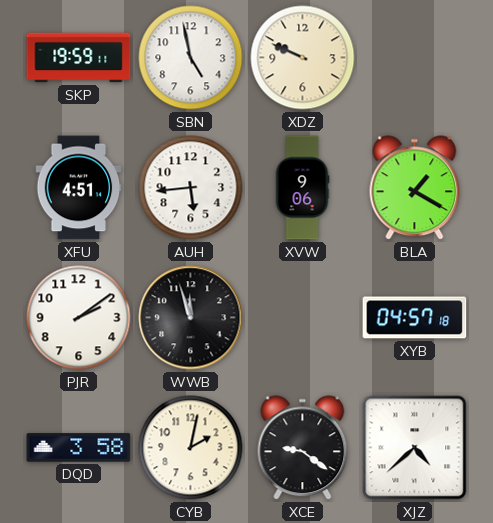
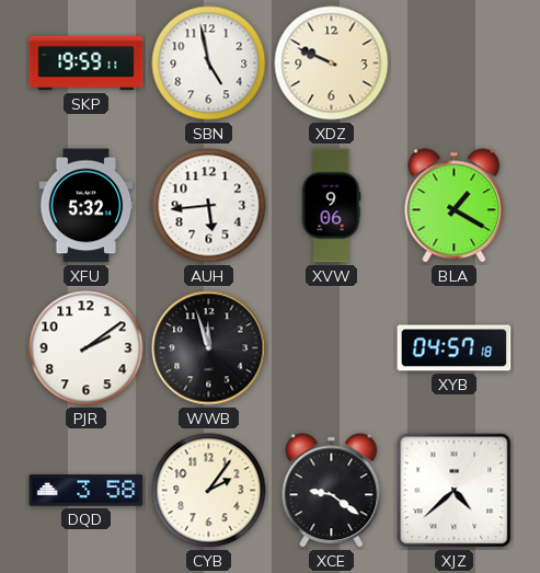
XFU: 4:51 -> 5:32
CYB: 2:02 -> 2:06
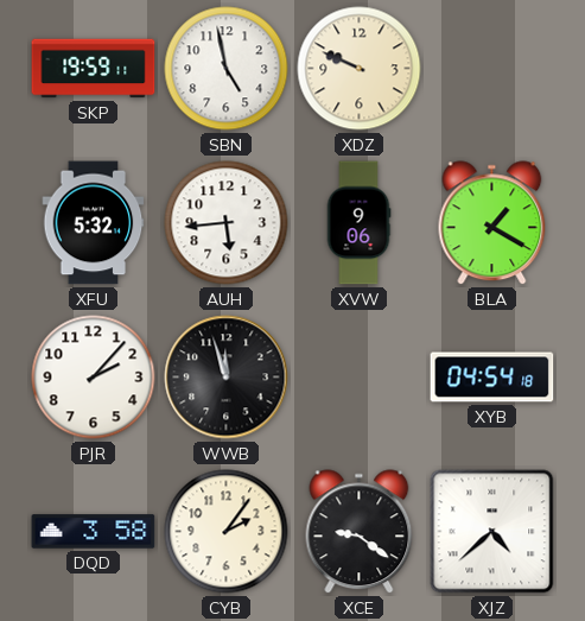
PJR: 2:09 -> 2:07
XYB: 04:57 -> 04:54
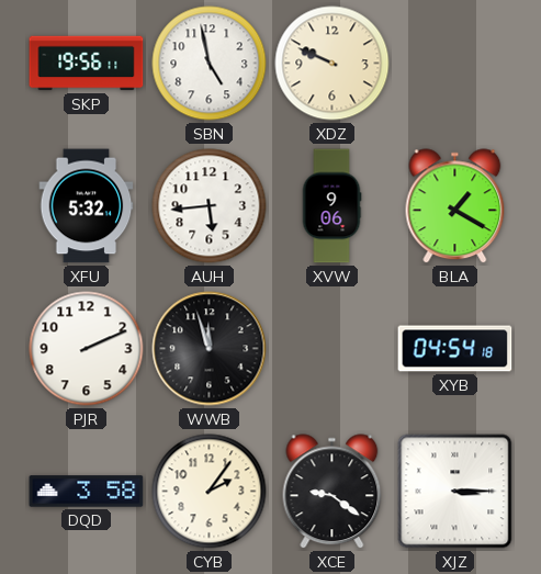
SKP: 19:59 -> 19:56
PJR: 2:07 -> 2:11
XJZ: 4:38 -> 3:15
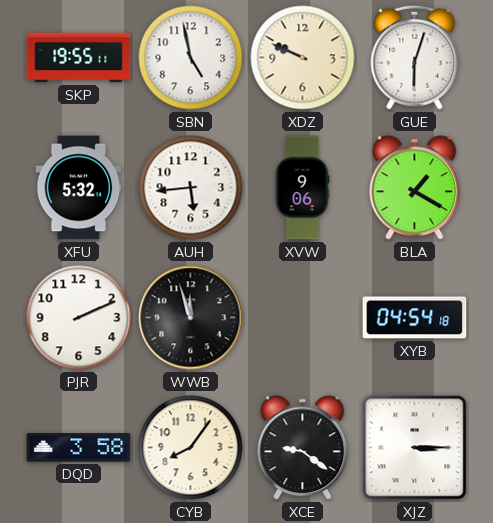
SKP: 19:56 -> 19:55
GUE: none -> 6:03
CYB: 2:06 -> 8:06
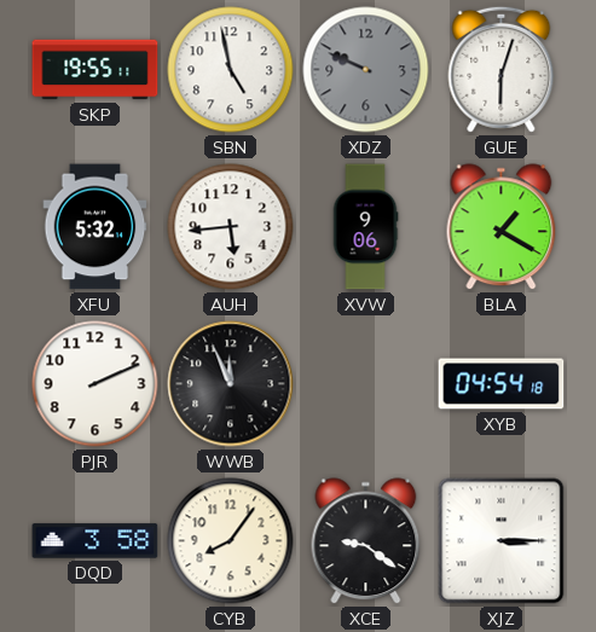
XDZ dial: cream -> grey
WWB: 11:57 -> 11:56
